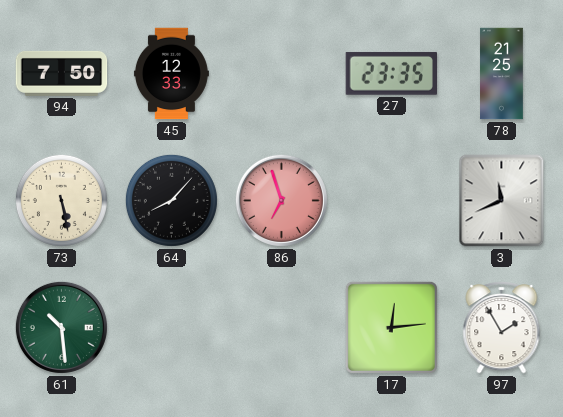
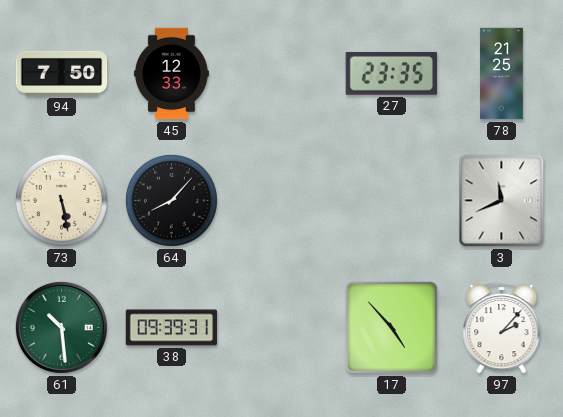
86: 6:57 -> none
38: none -> 09:39
17: 12:14 -> 4:53
97: 1:55 -> 2:07
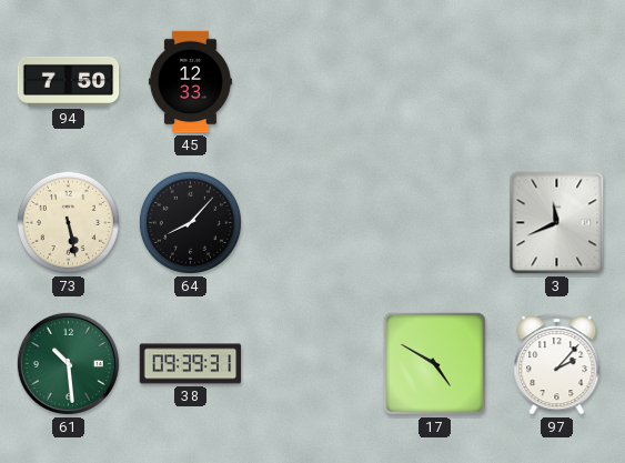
27: 23:35 -> none
78: 21:25 -> none
17: 4:53 -> 4:50
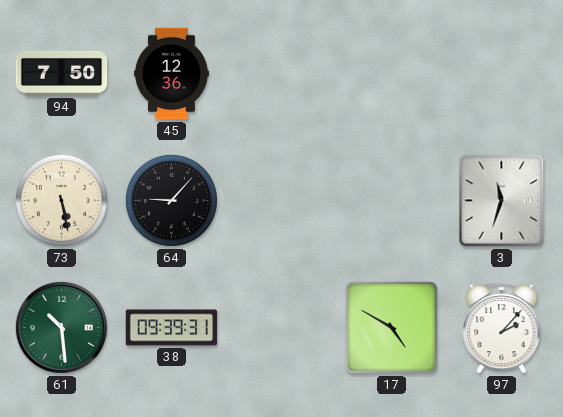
45: 12:33 -> 12:36
64: 8:07 -> 9:07
3: 11:41 -> 11:33
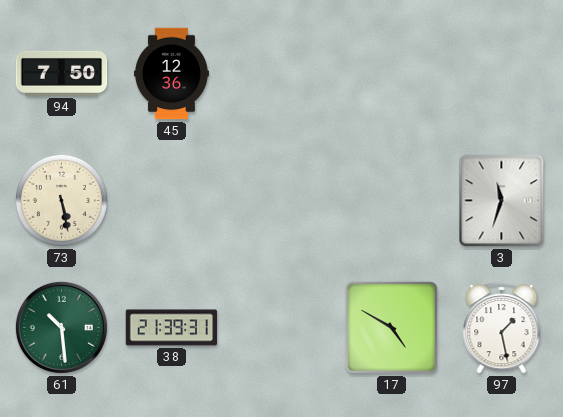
64: 9:07 -> none
38: 09:39 -> 21:39
97: 2:07 -> 1:28
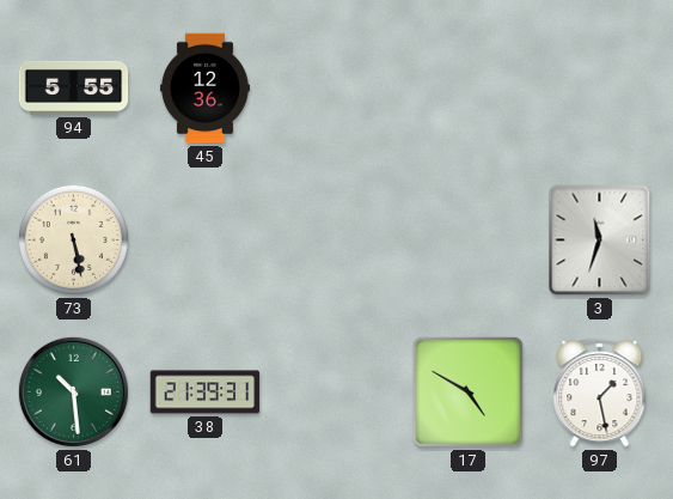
94: 7:50 -> 5:55
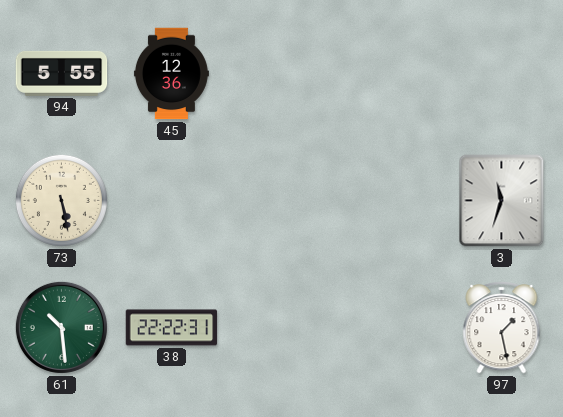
38: 21:39 -> 22:22
17: 4:50 -> none
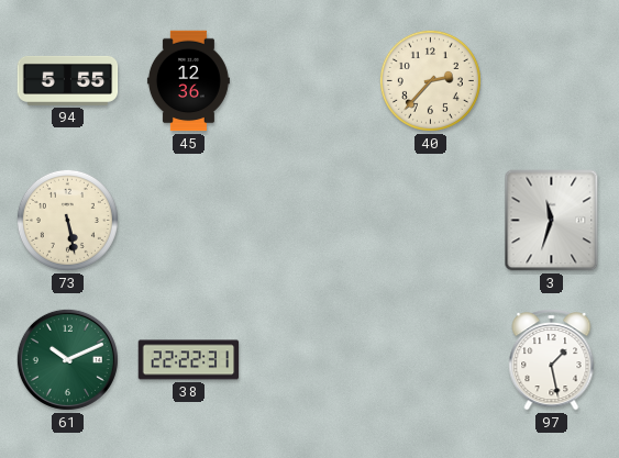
40: none -> 2:37
61: 10:29 -> 10:11
